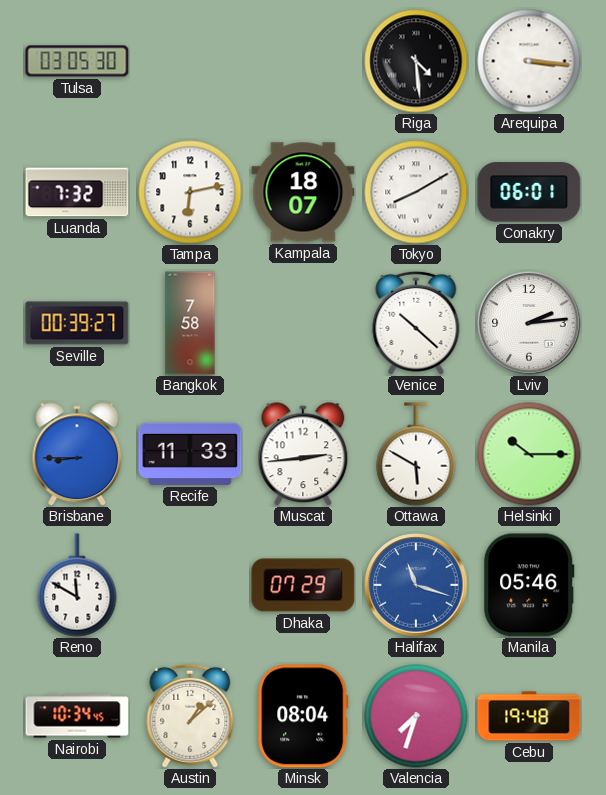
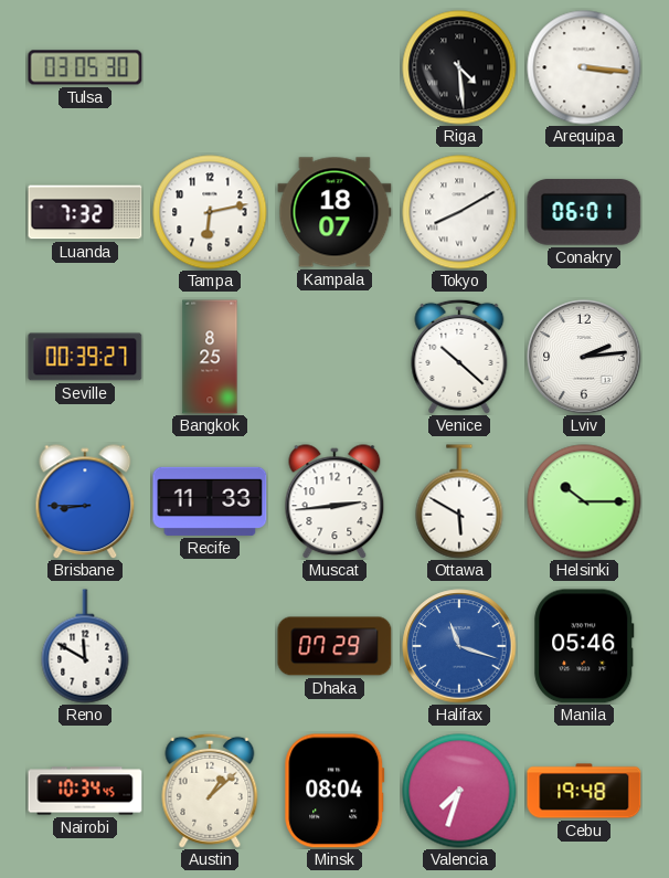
Bangkok: 7:58 -> 8:25
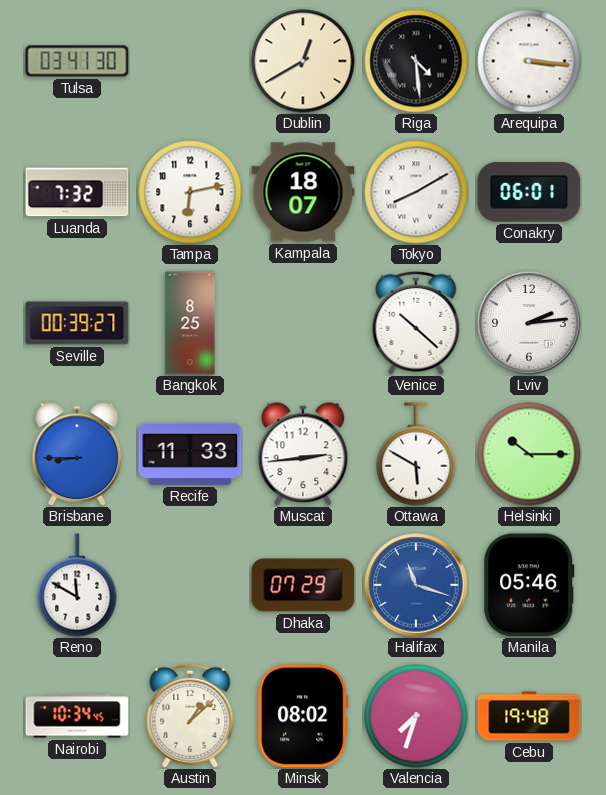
Tulsa: 03:05 -> 03:41
Dublin: none -> 12:40
Minsk: 08:04 -> 08:02
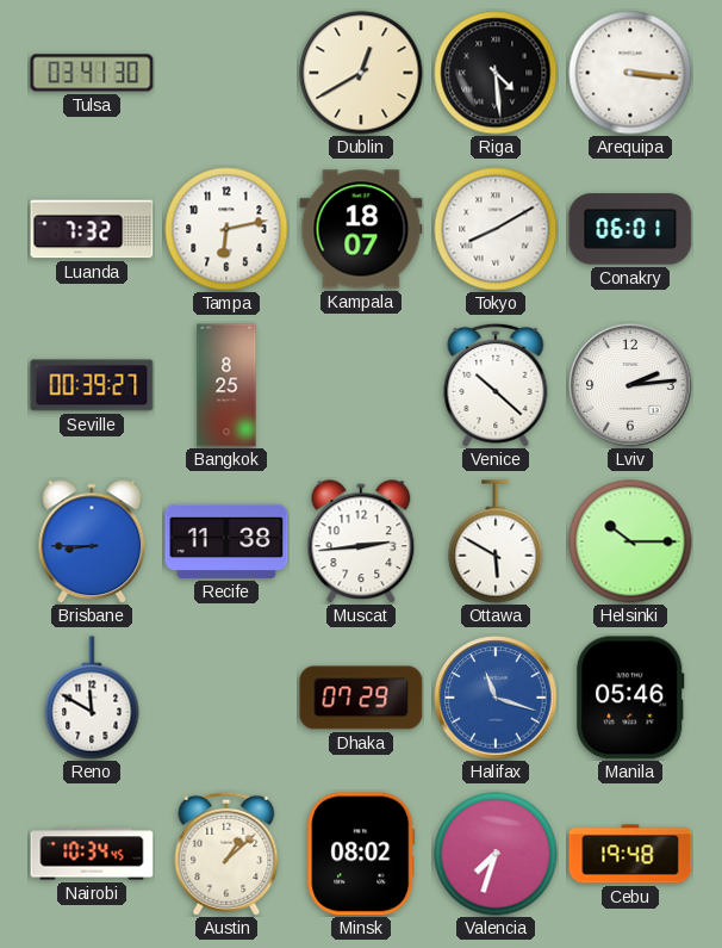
Recife: 11:33 -> 11:38
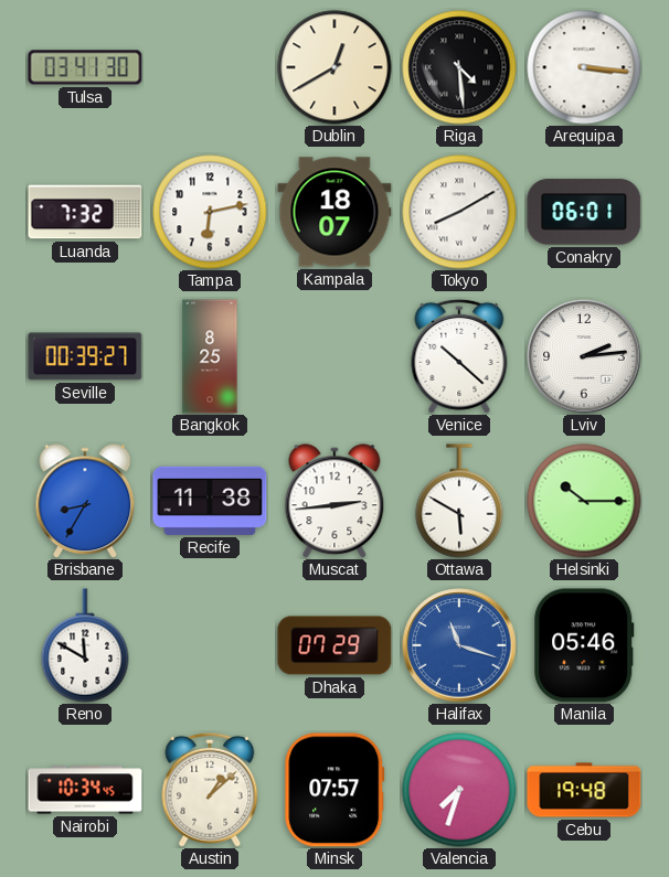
Brisbane: 8:45 -> 8:35
Minsk: 08:02 -> 07:57
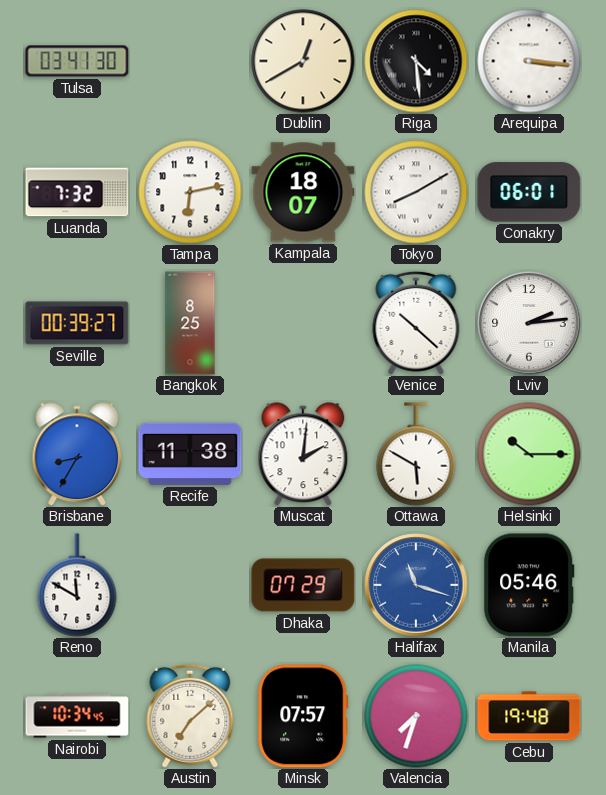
Muscat: 2:44 -> 2:01
Austin: 1:08 -> 7:08
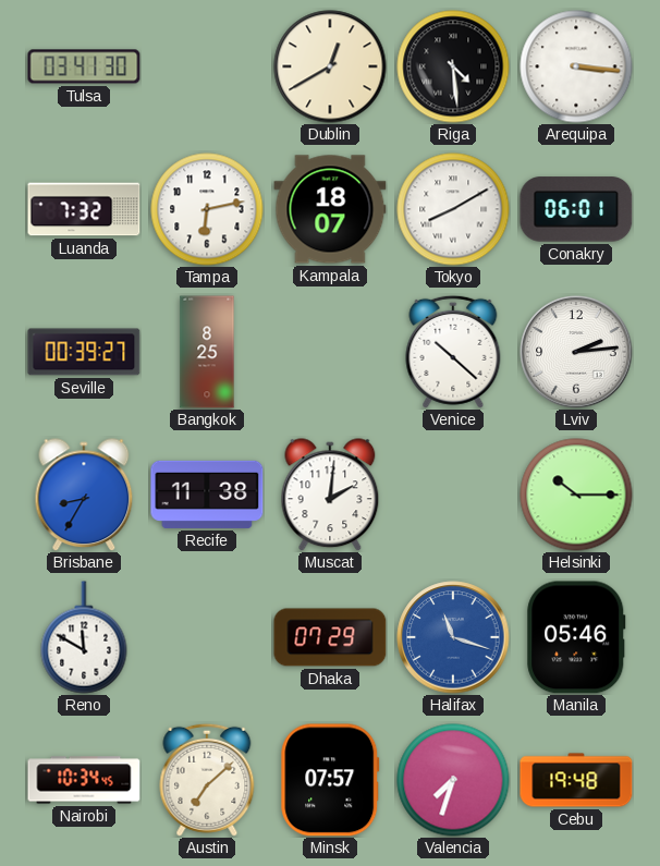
Ottawa: 5:50 -> none
